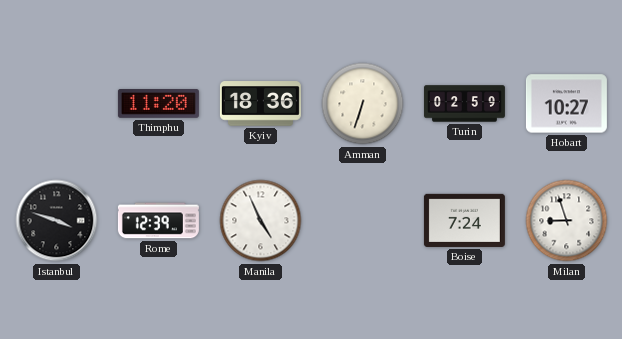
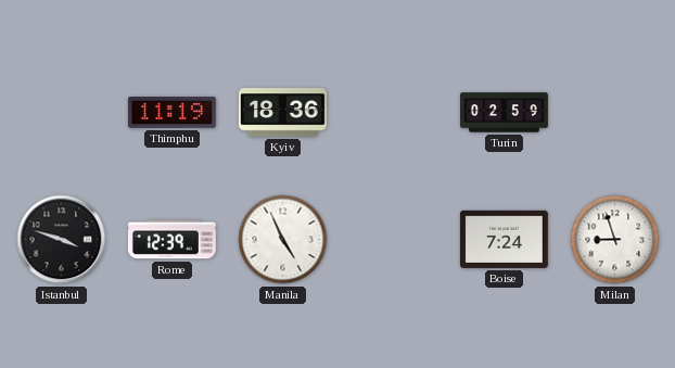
Thimphu: 11:20 -> 11:19
Amman: 6:33 -> none
Hobart: 10:27 -> none
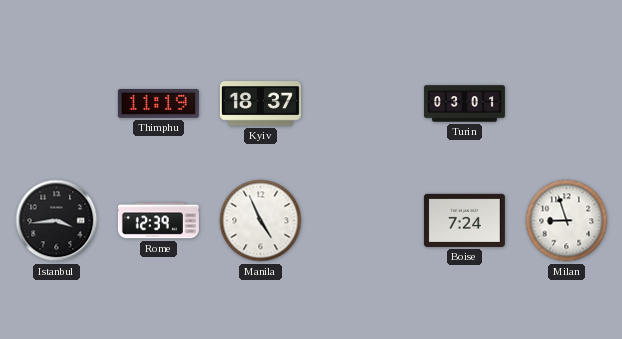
Kyiv: 18:36 -> 18:37
Turin: 02:59 -> 03:01
Istanbul: 3:48 -> 3:44
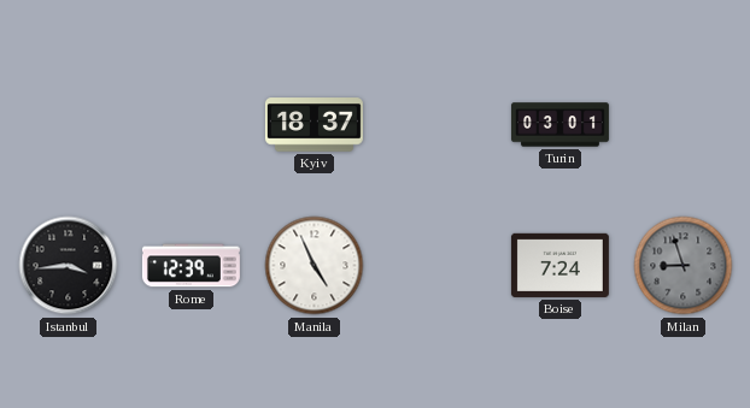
Thimphu: 11:19 -> none
Milan dial: white -> grey
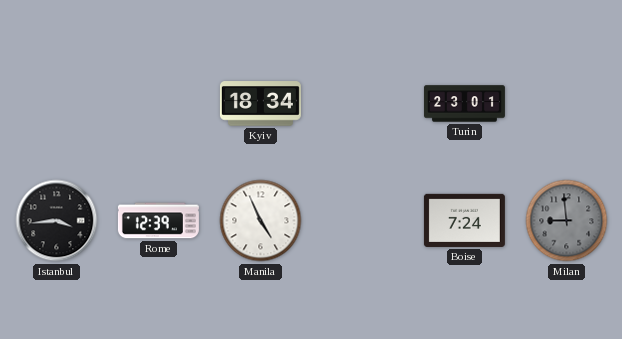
Kyiv: 18:37 -> 18:34
Turin: 03:01 -> 23:01
Milan: 8:57 -> 8:59
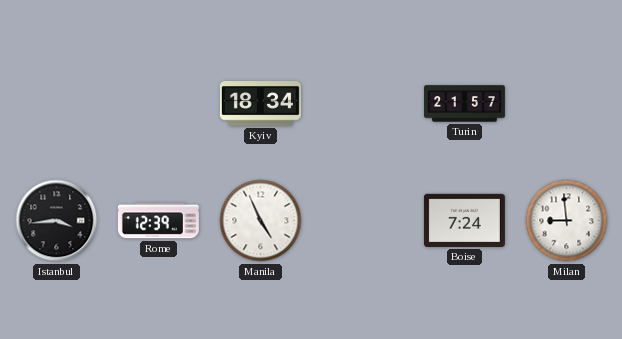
Turin: 23:01 -> 21:57
Milan dial: grey -> white
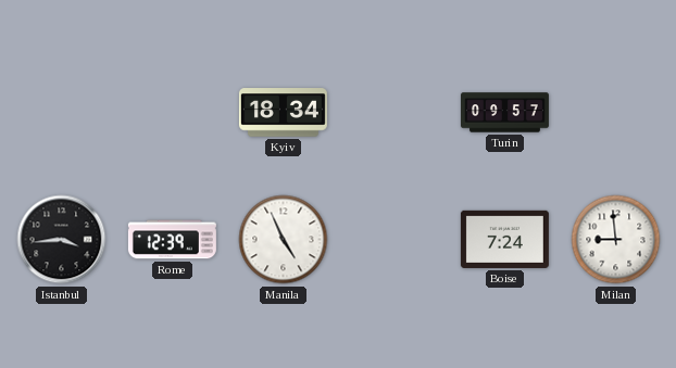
Turin: 21:57 -> 09:57
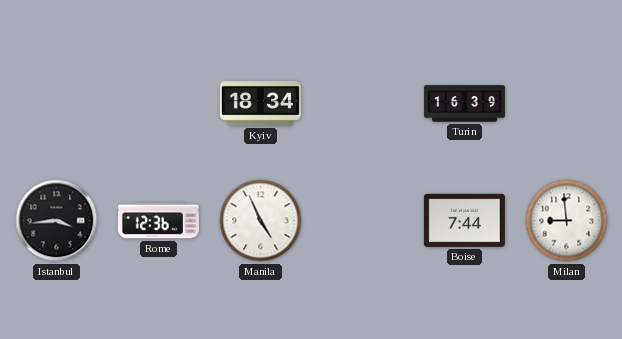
Turin: 09:57 -> 16:39
Rome: 12:39 -> 12:36
Boise: 7:24 -> 7:44
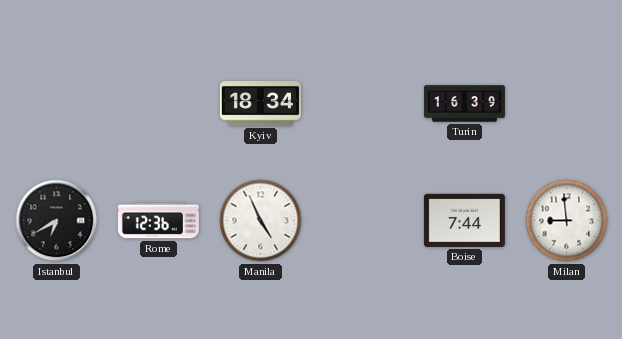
Istanbul: 3:44 -> 6:40
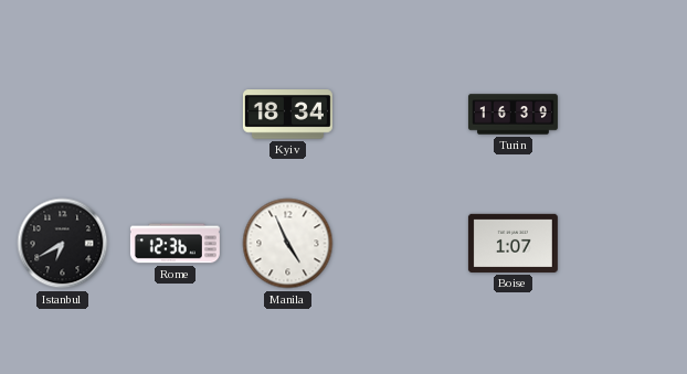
Boise: 7:44 -> 1:07
Milan: 8:59 -> none
